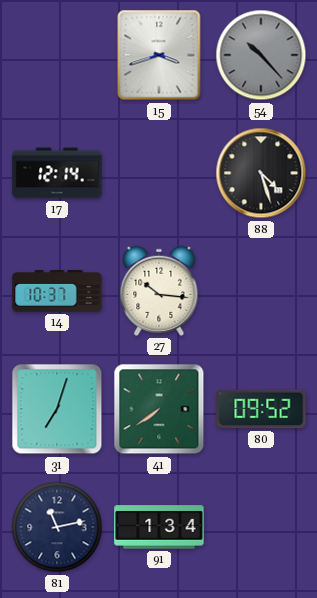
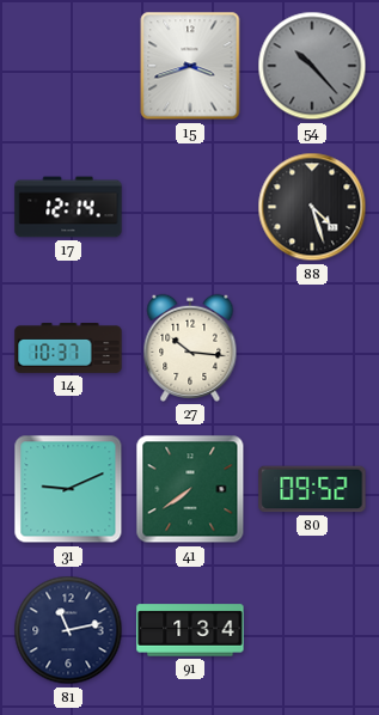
31: 7:03 -> 9:11
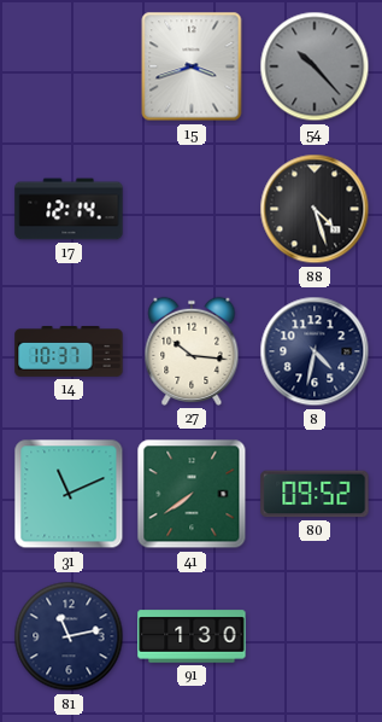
8: none -> 4:32
31: 9:11 -> 11:11
91: 1:34 -> 1:30
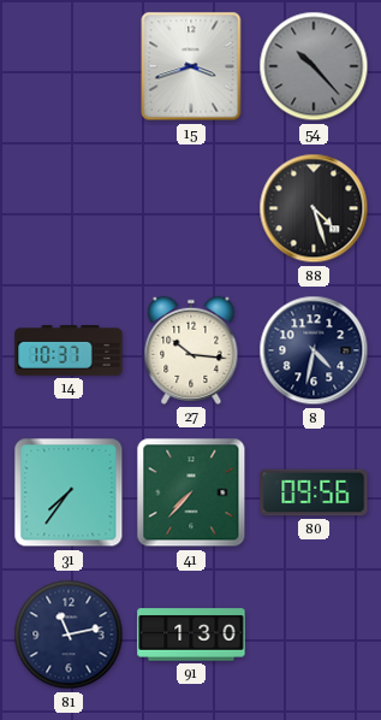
17: 12:14 -> none
31: 11:11 -> 7:36
41: 7:39 -> 7:37
80: 09:52 -> 09:56
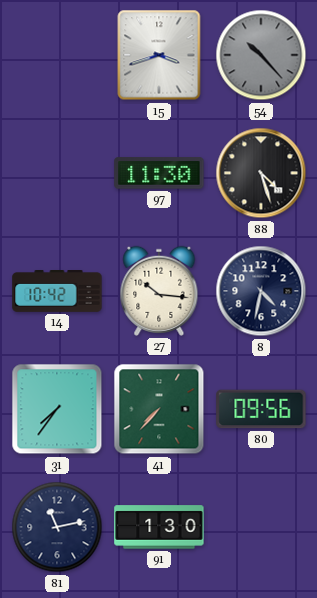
97: none -> 11:30
14: 10:37 -> 10:42
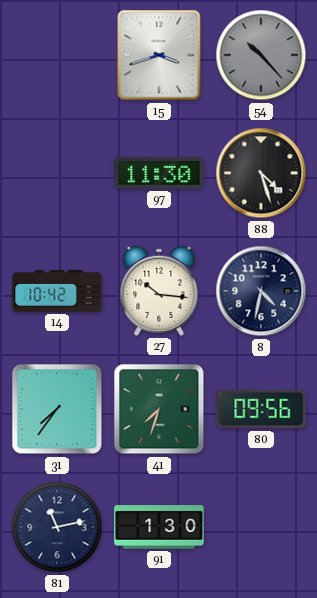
41: 7:37 -> 7:33
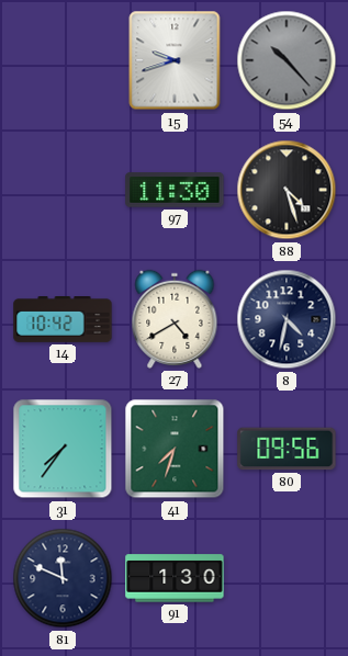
15: 3:42 -> 9:42
27: 10:16 -> 4:40
81: 11:13 -> 11:49
